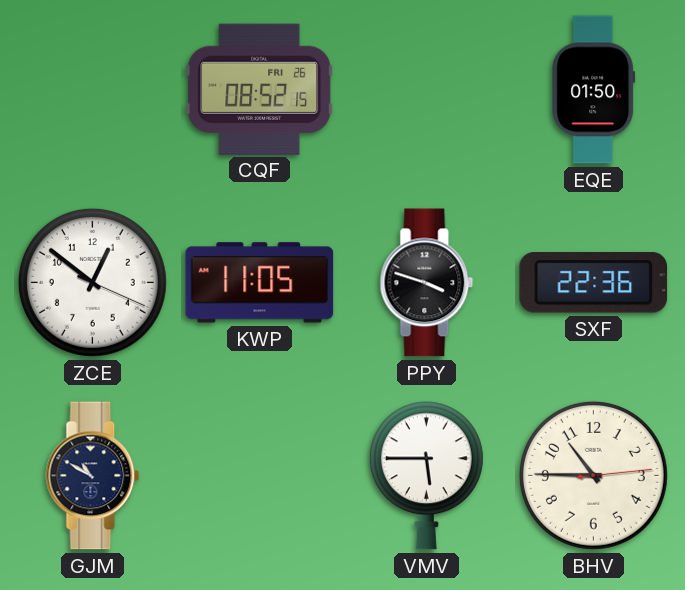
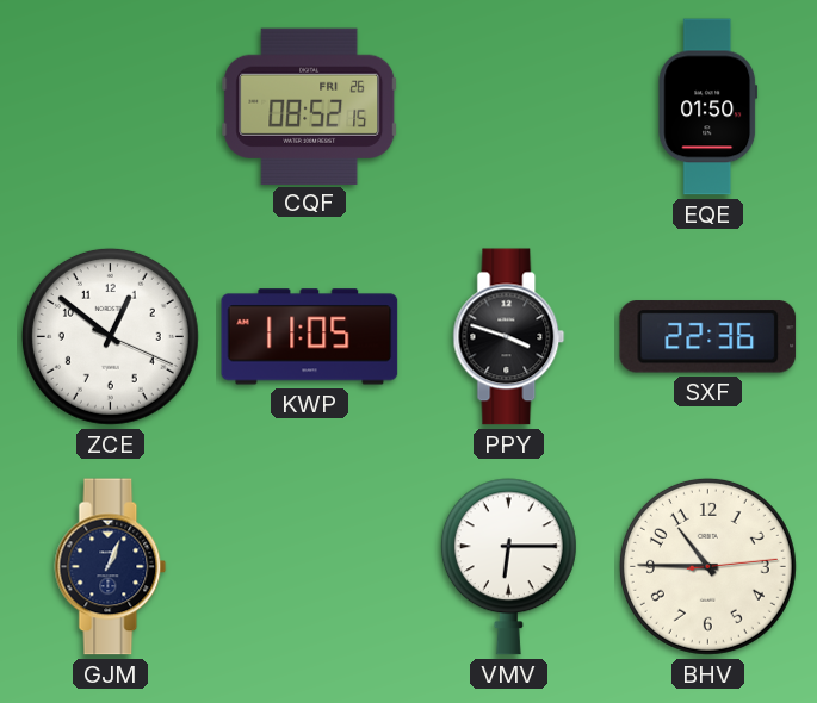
GJM: 10:50 -> 1:04
VMV: 5:45 -> 6:15
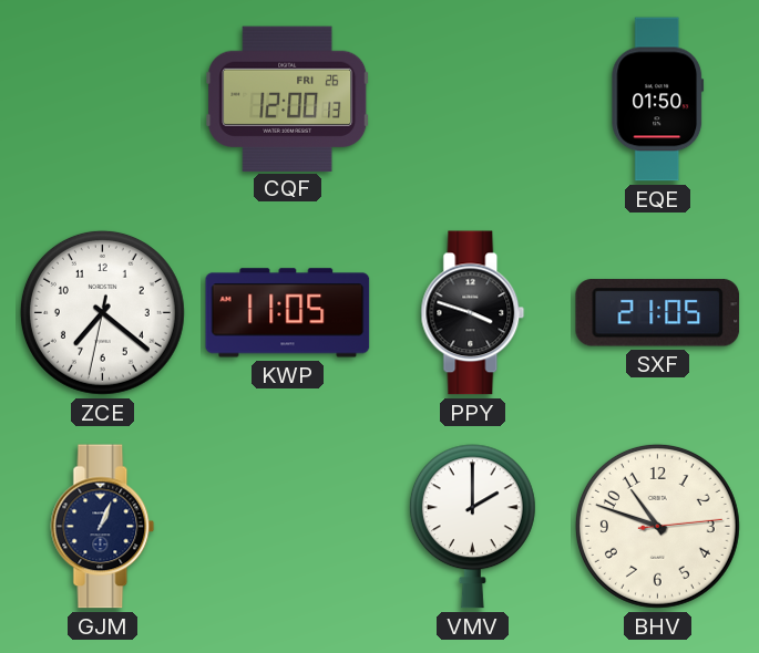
CQF: 08:52 -> 12:00
ZCE: 12:51 -> 7:21
SXF: 22:36 -> 21:05
VMV: 6:15 -> 2:00
BHV: 10:45 -> 10:48
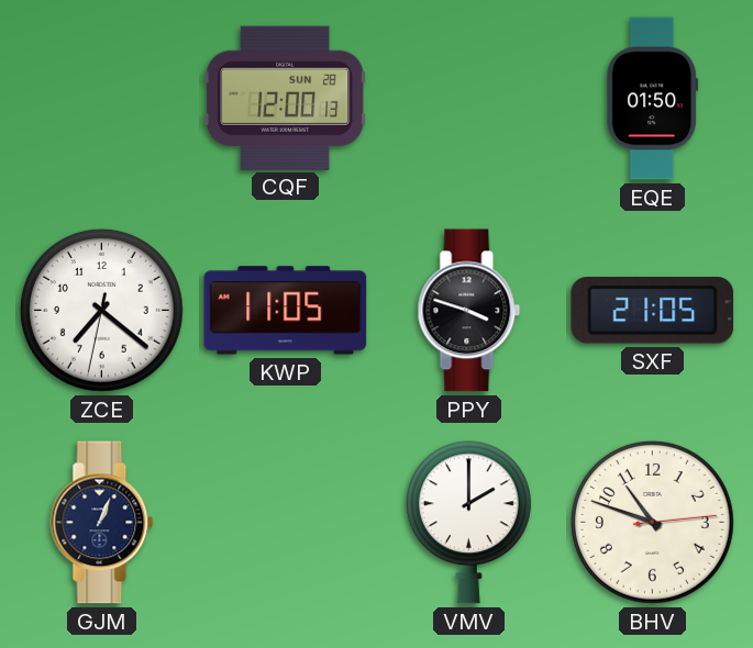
CQF date: FRI 26 -> SUN 28
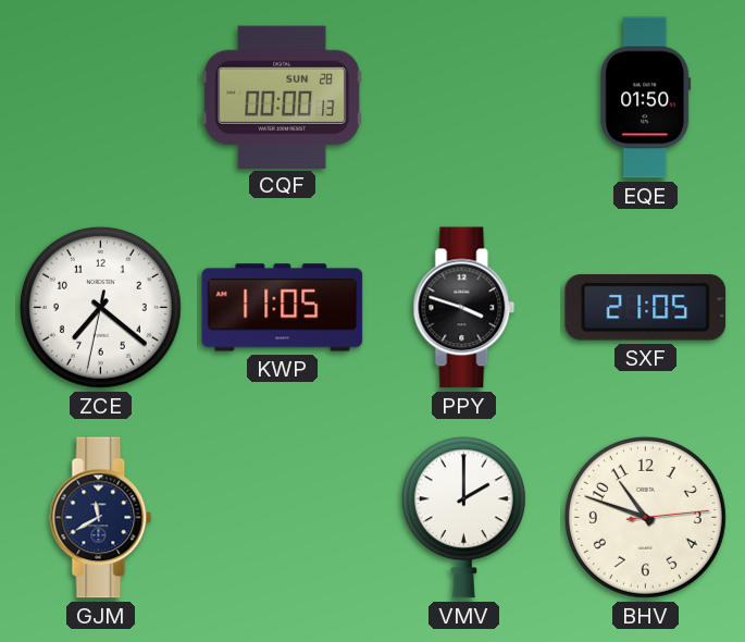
CQF: 12:00 -> 00:00
GJM: 1:04 -> 11:40
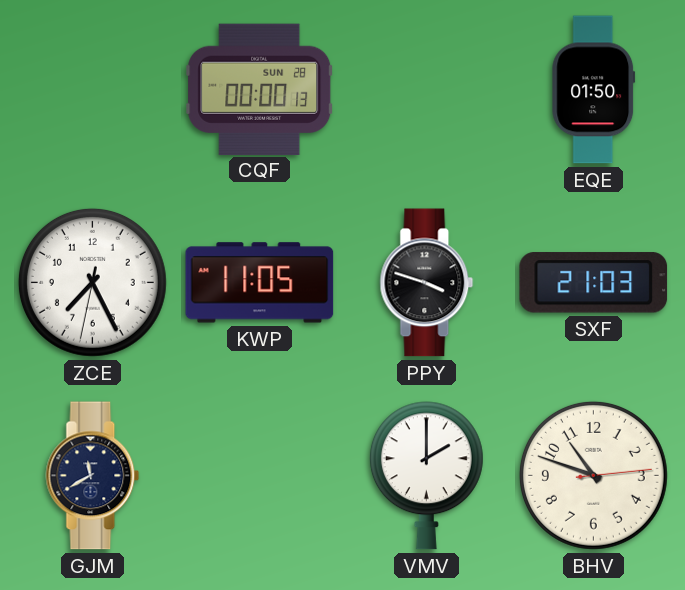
ZCE: 7:21 -> 7:25
SXF: 21:05 -> 21:03
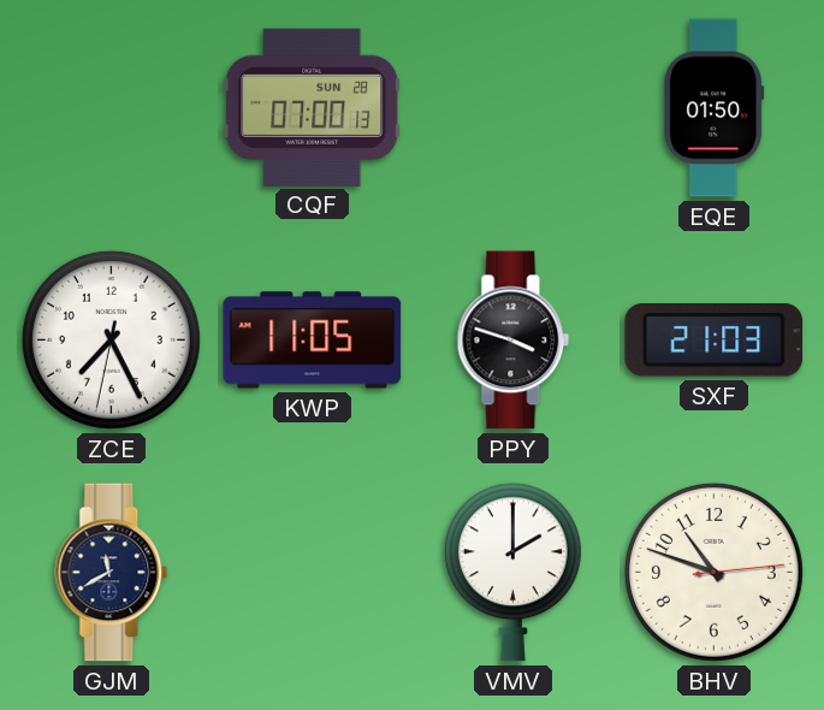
CQF: 00:00 -> 07:00
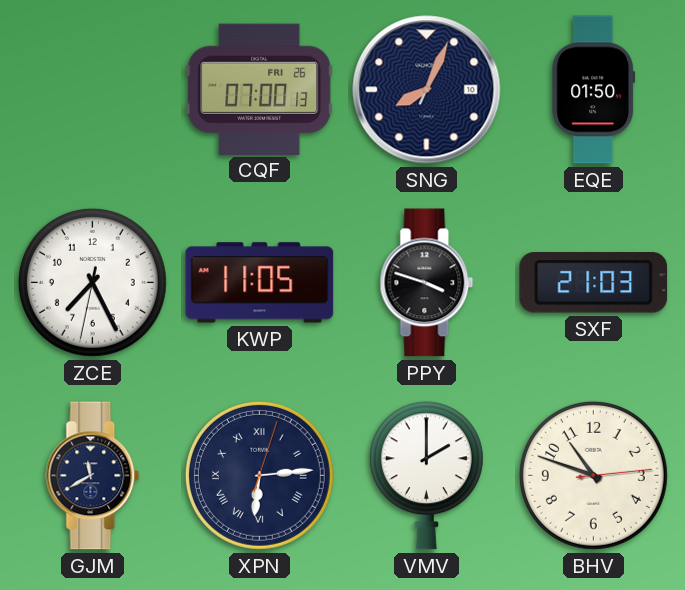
CQF date: SUN 28 -> FRI 26
SNG: none -> 8:04
XPN: none -> 6:14
